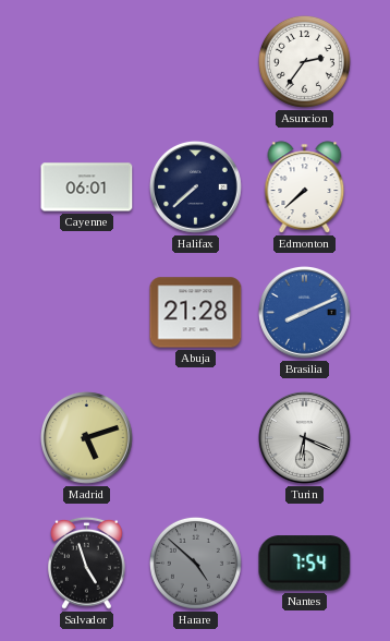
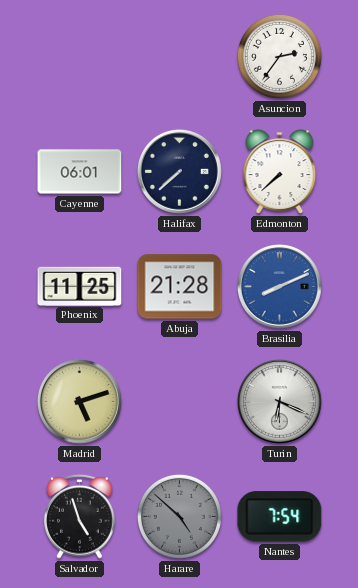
Phoenix: none -> 11:25
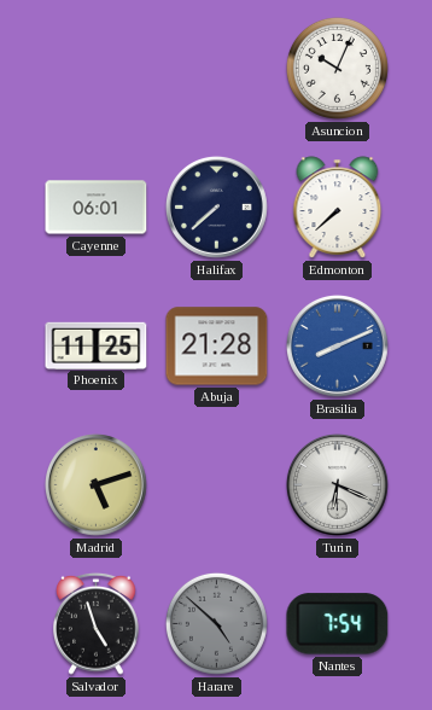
Asuncion: 2:36 -> 10:04
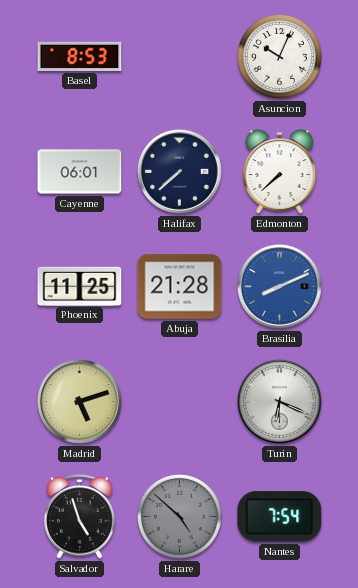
Basel: none -> 8:53
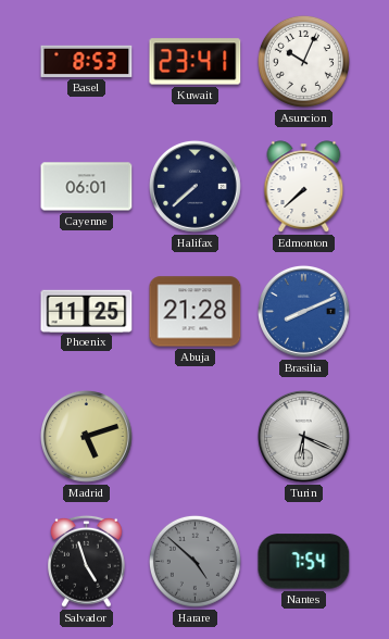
Kuwait: none -> 23:41
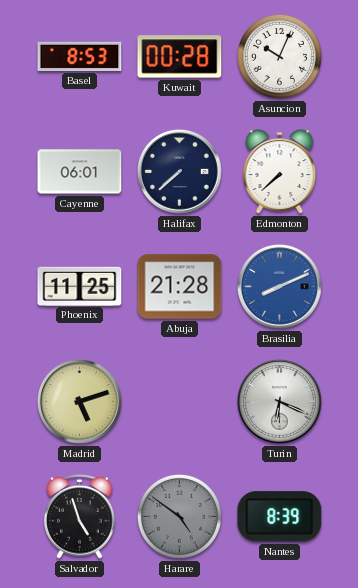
Kuwait: 23:41 -> 00:28
Harare: 4:52 -> 4:51
Nantes: 7:54 -> 8:39
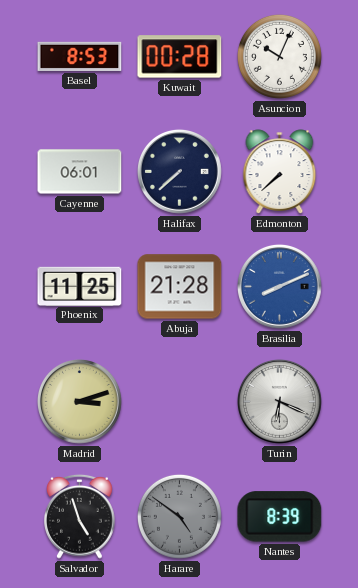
Madrid: 5:12 -> 3:12
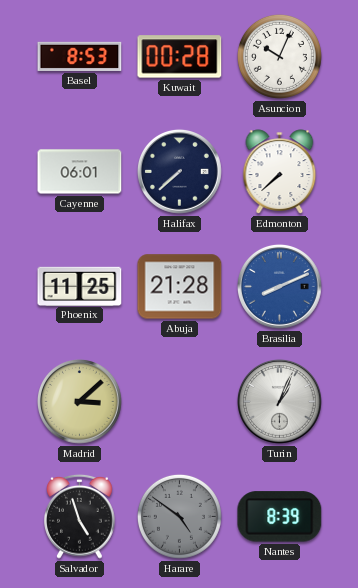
Madrid: 3:12 -> 3:08
Turin: 6:19 -> 1:04
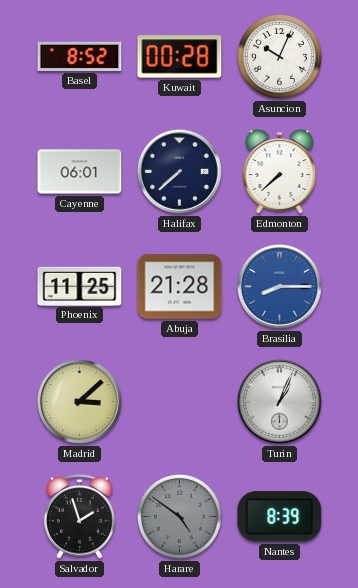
Basel: 8:53 -> 8:52
Brasilia: 8:11 -> 8:15
Salvador: 4:57 -> 1:57
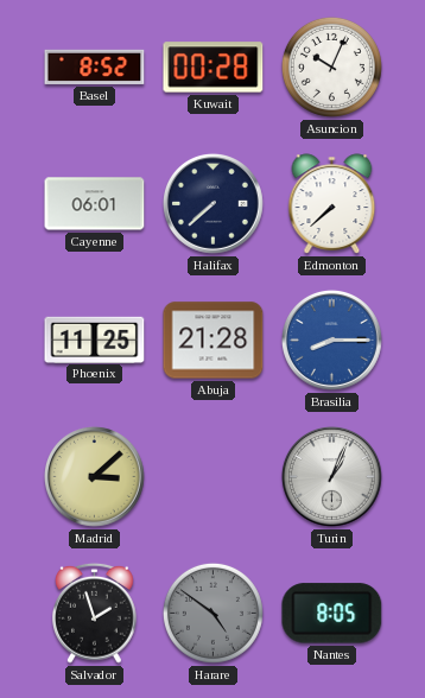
Nantes: 8:39 -> 8:05
